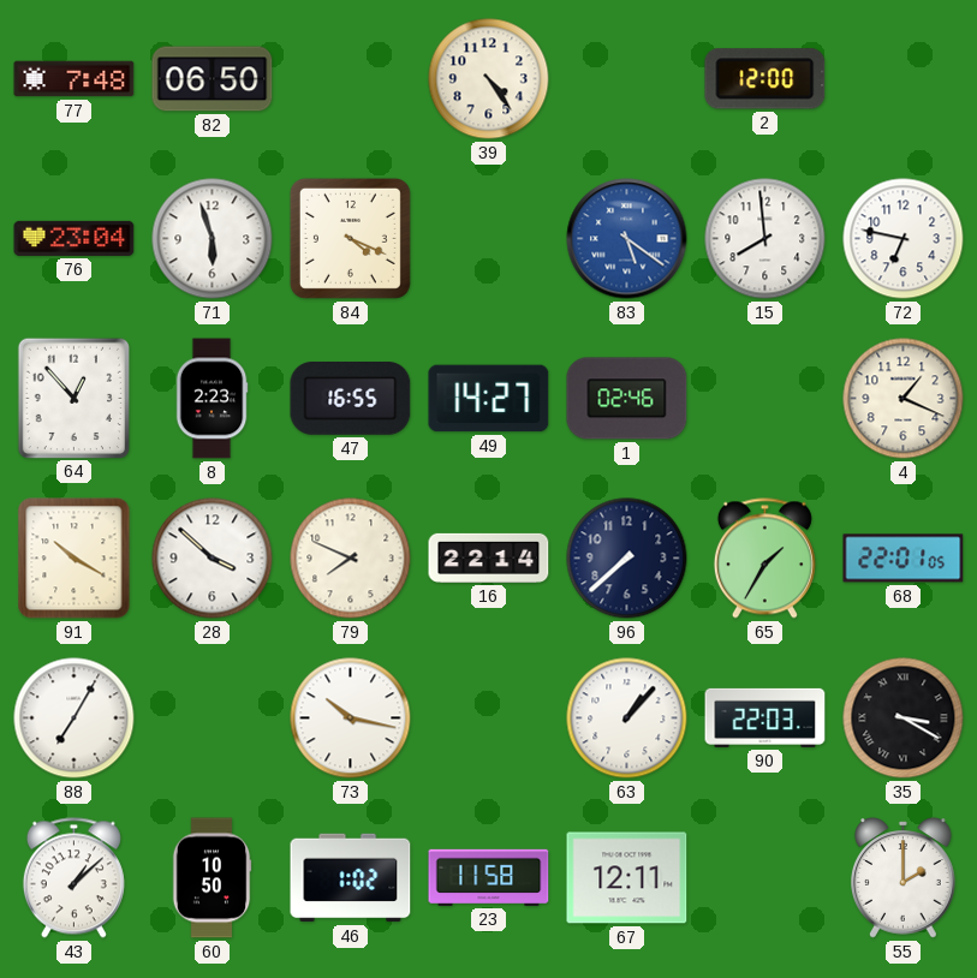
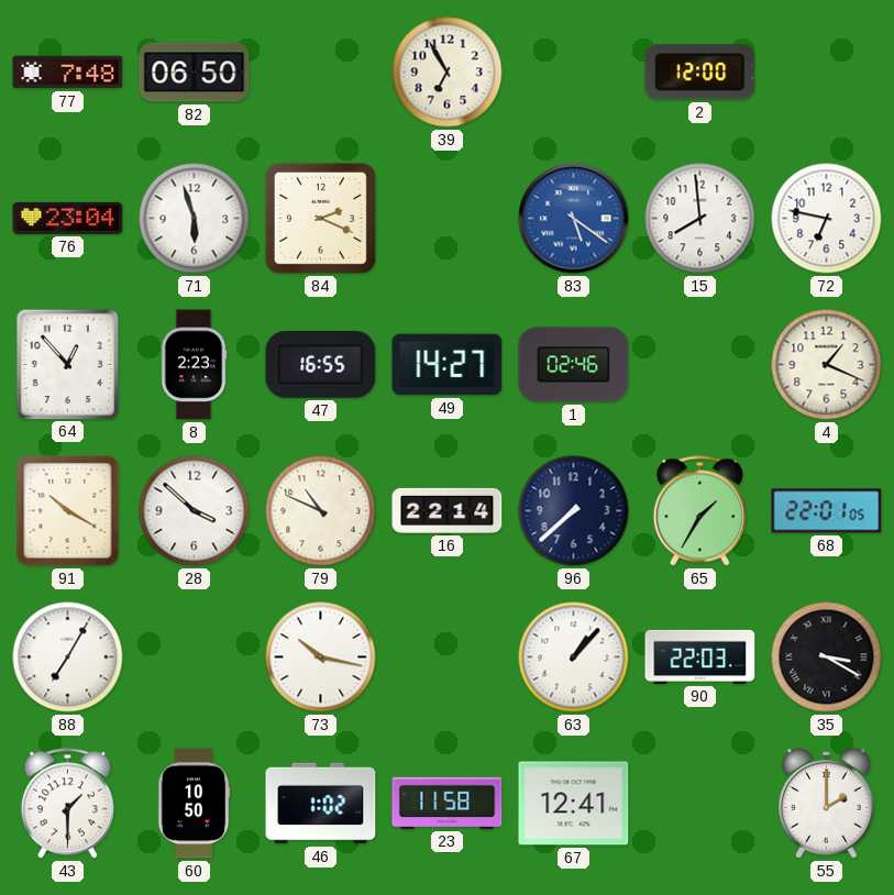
39: 4:24 -> 6:55
84: 4:19 -> 2:19
79: 7:49 -> 10:49
43: 1:08 -> 1:30
67: 12:11 -> 12:41
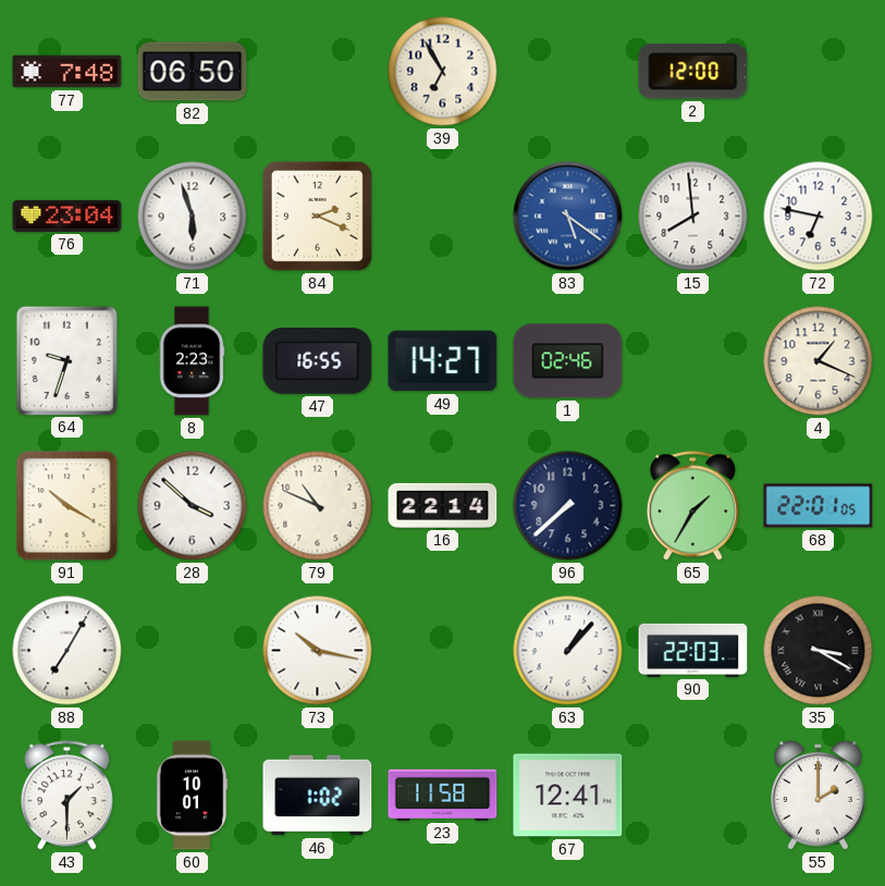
64: 12:53 -> 9:33
60: 10:50 -> 10:01
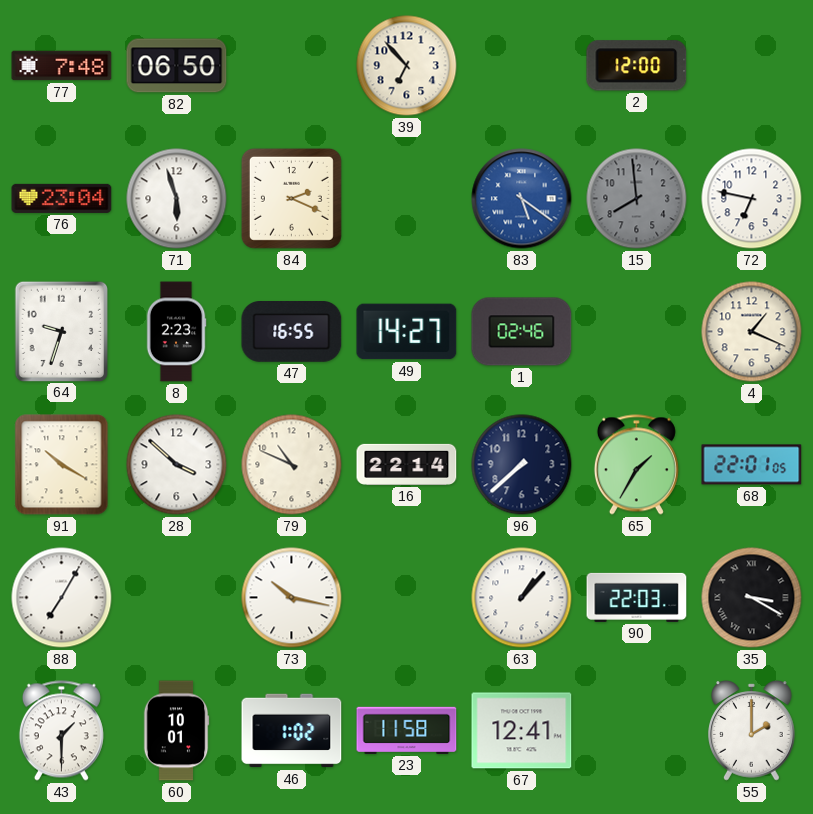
39: 6:55 -> 6:53
15 dial: white -> grey
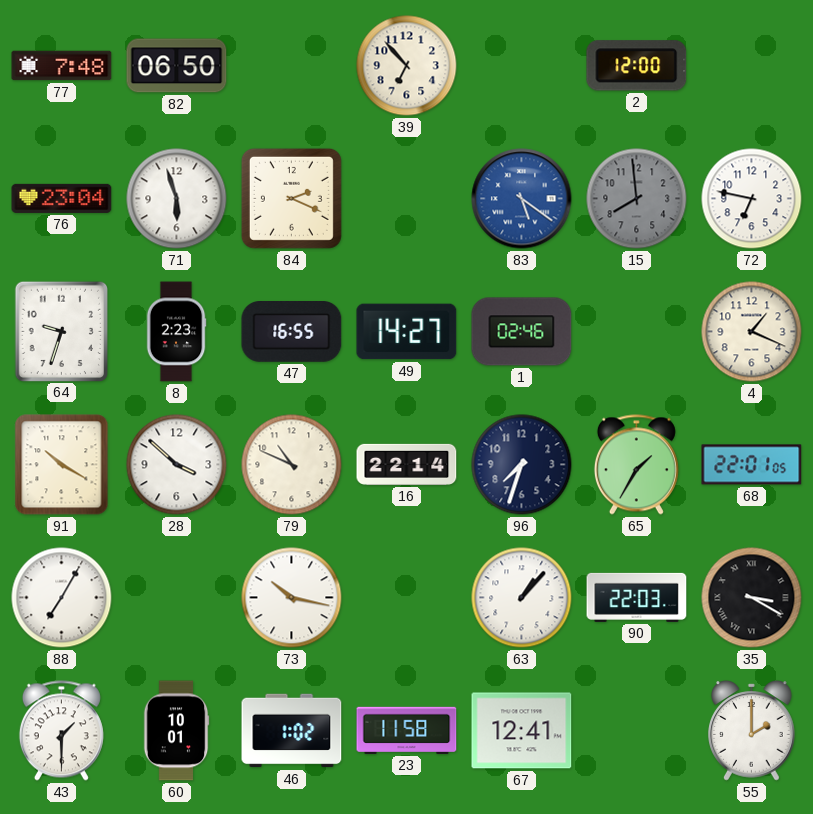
96: 7:38 -> 7:33
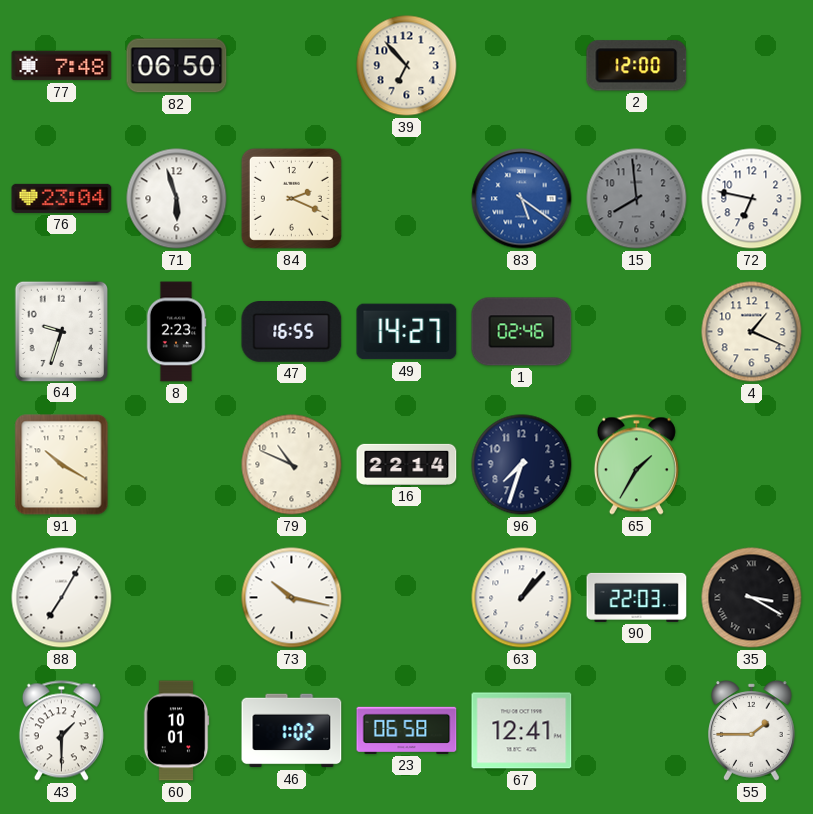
28: 3:52 -> none
68: 22:01 -> none
23: 11:58 -> 06:58
55: 2:00 -> 1:45
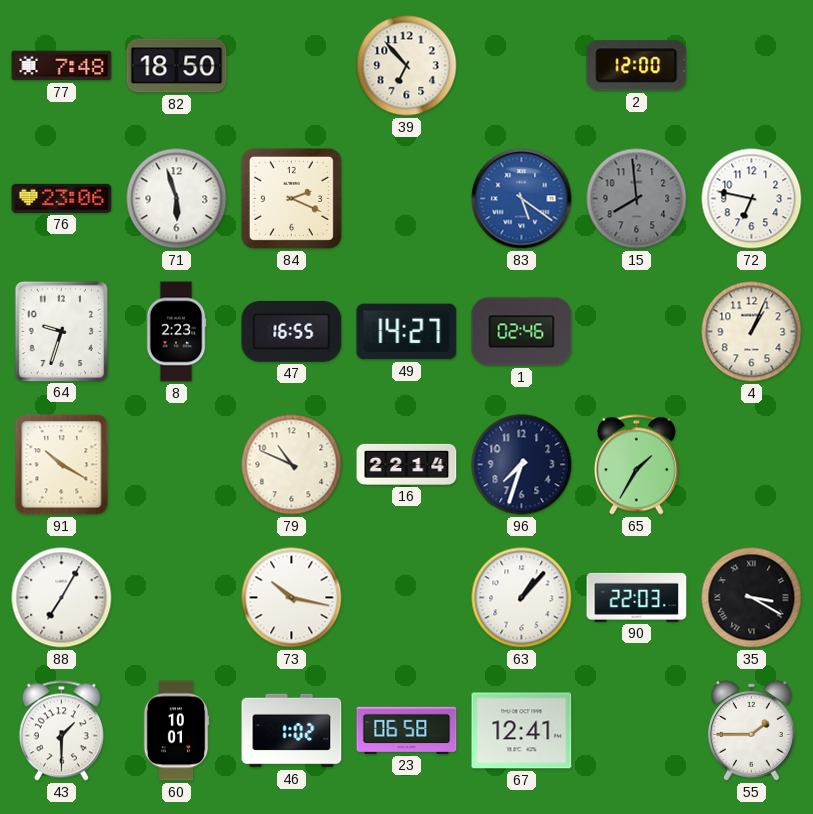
82: 06:50 -> 18:50
76: 23:04 -> 23:06
4: 1:19 -> 1:04
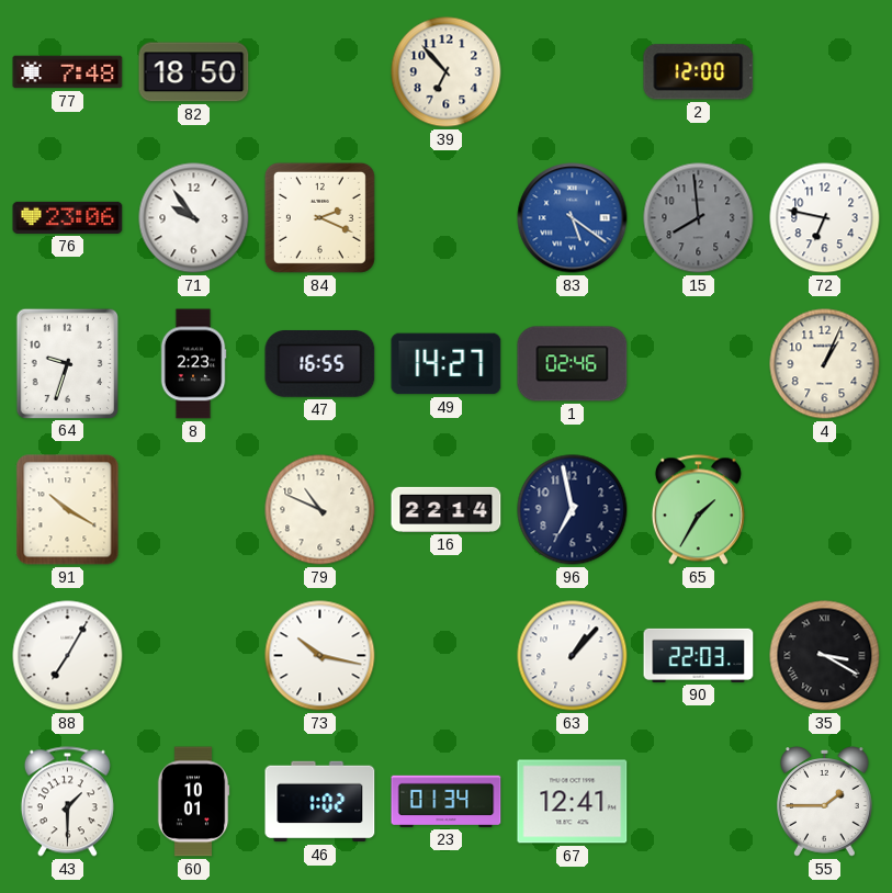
71: 5:57 -> 9:54
96: 7:33 -> 6:58
23: 06:58 -> 01:34
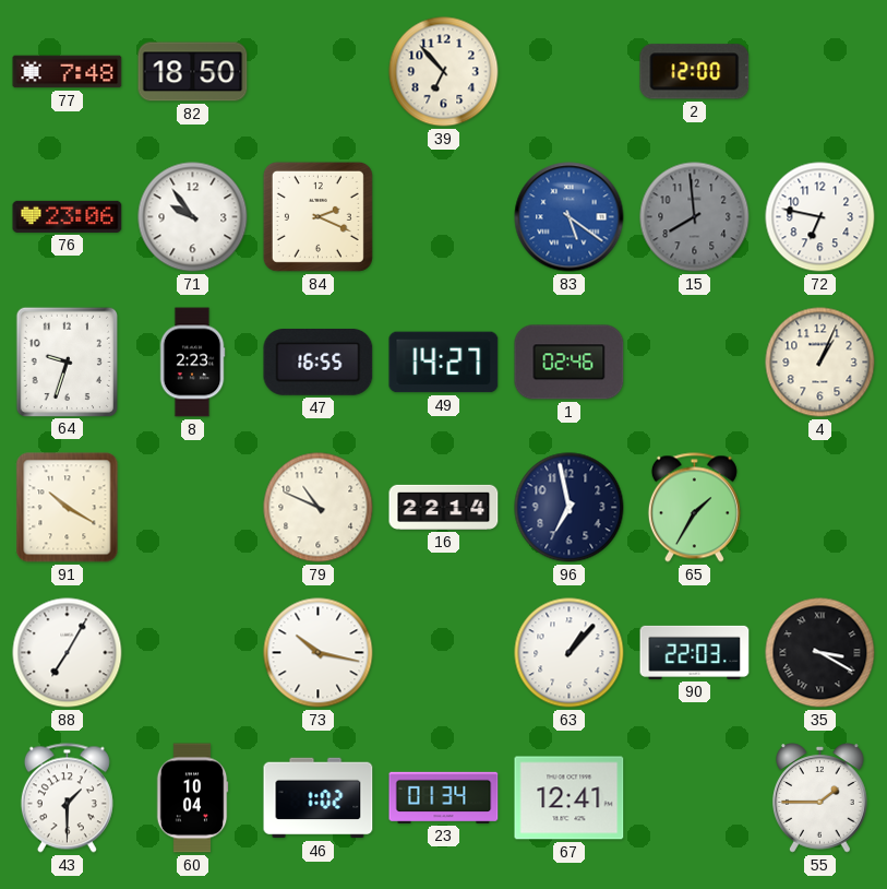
60: 10:01 -> 10:04
